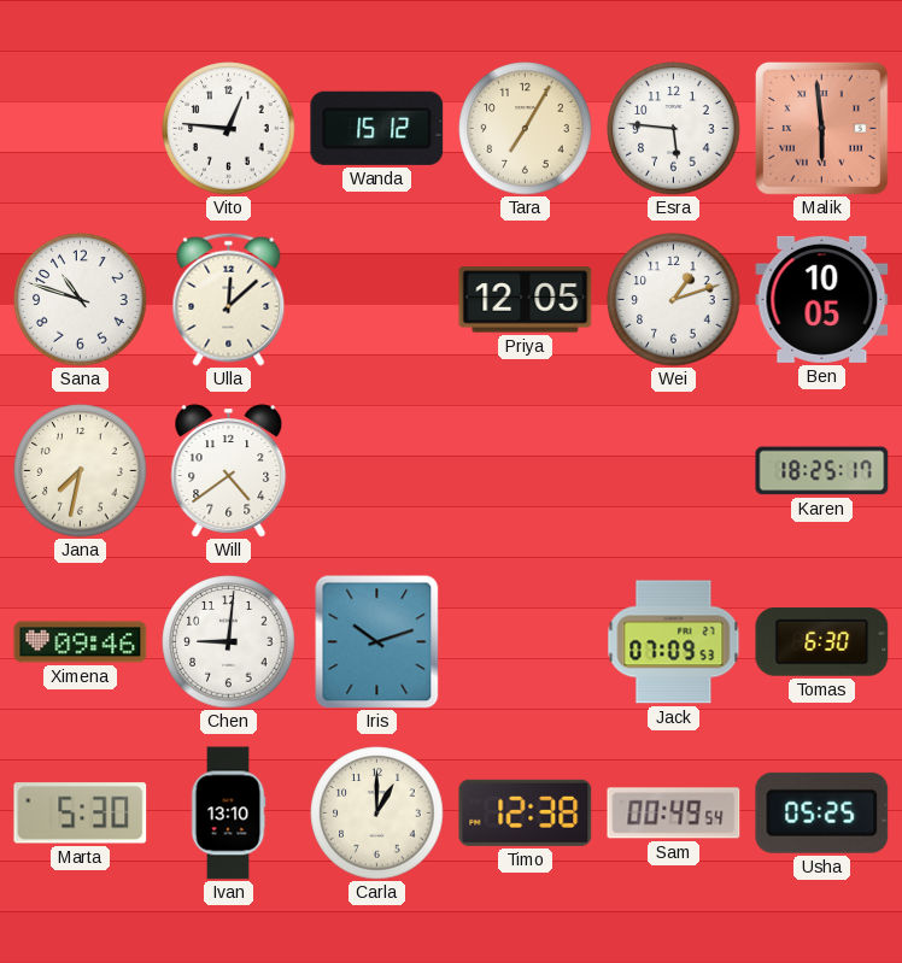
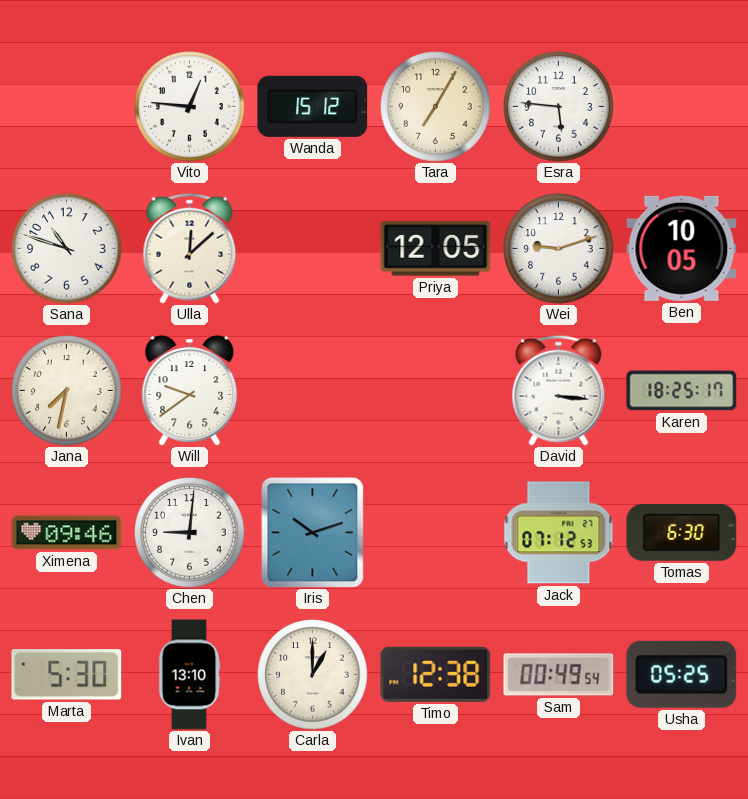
Malik: 5:59 -> none
Wei: 1:12 -> 9:12
Will: 4:39 -> 9:39
David: none -> 3:16
Jack: 07:09 -> 07:12
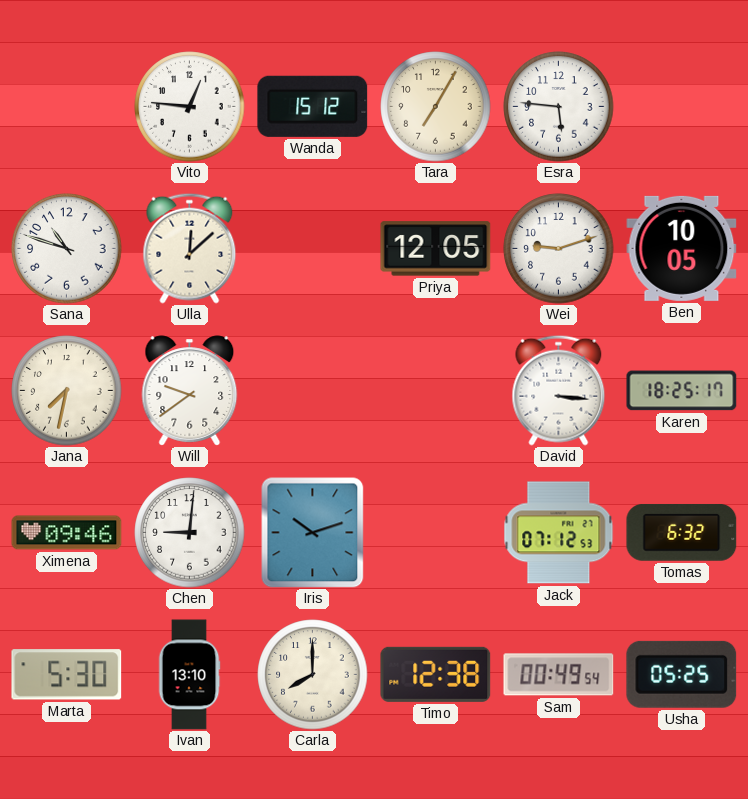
Tomas: 6:30 -> 6:32
Carla: 1:00 -> 8:00
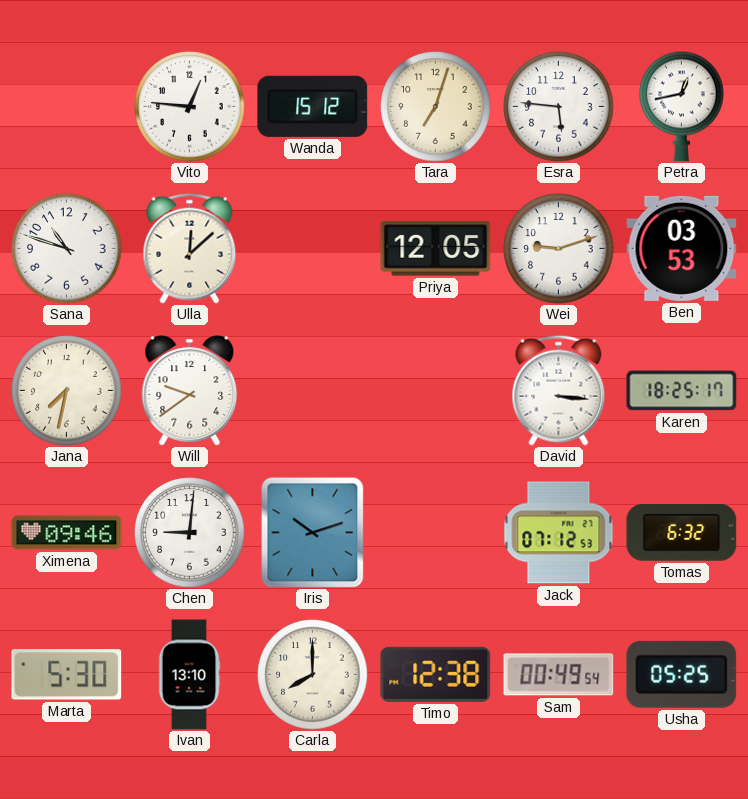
Tara: 7:05 -> 7:03
Petra: none -> 12:43
Ben: 10:05 -> 03:53
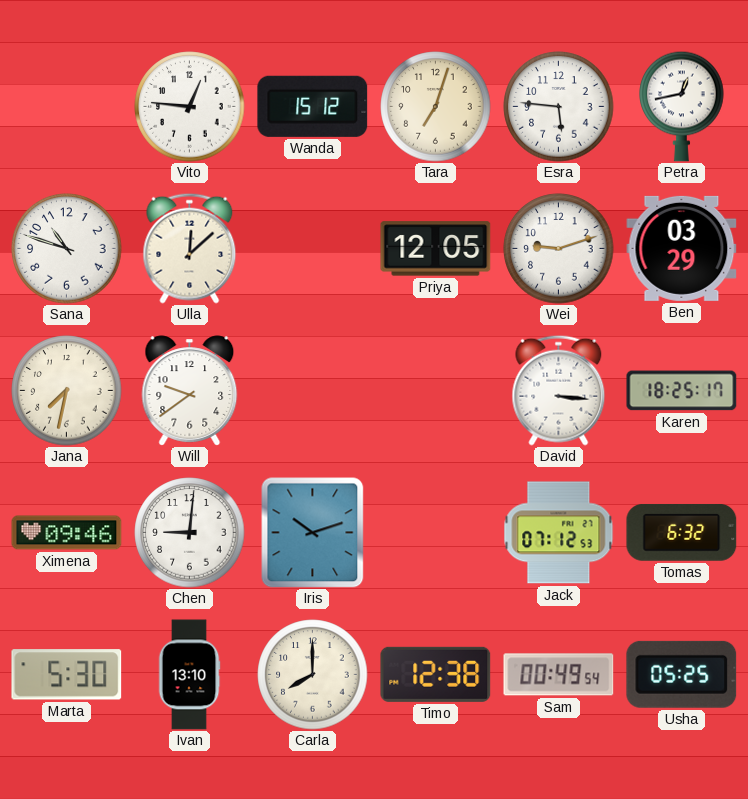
Ben: 03:53 -> 03:29
